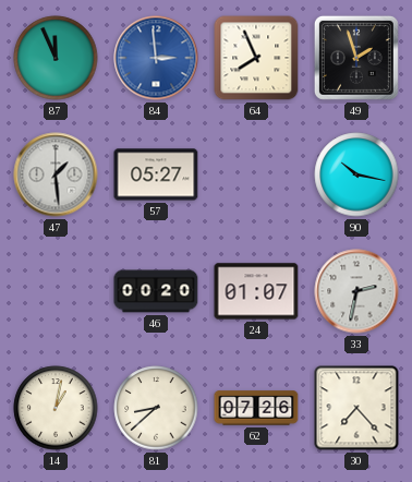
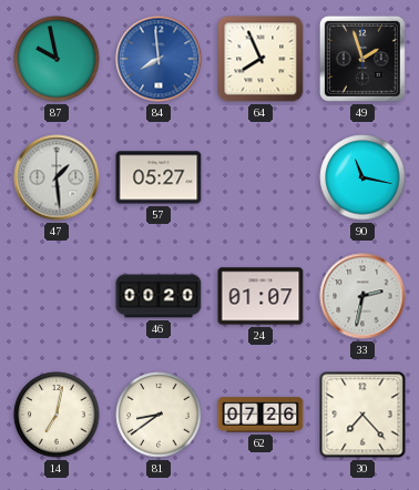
87: 11:56 -> 9:58
84: 2:59 -> 7:59
90: 10:17 -> 11:17
14: 1:02 -> 7:02
81: 8:38 -> 8:39
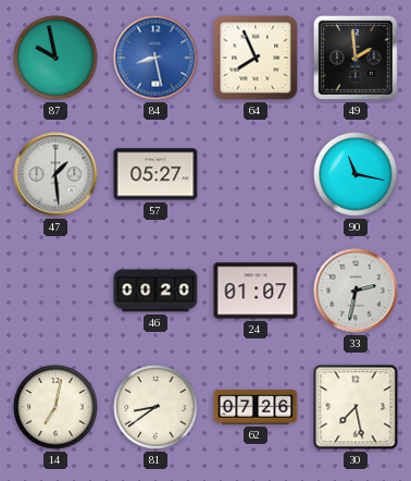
84: 7:59 -> 8:28
49: 1:57 -> 1:59
30: 7:23 -> 7:28
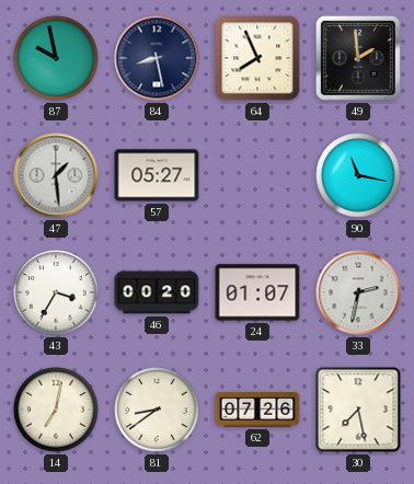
84 dial: blue -> navy
43: none -> 3:35
